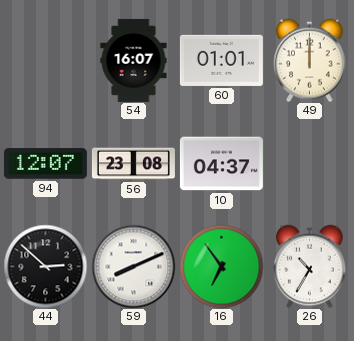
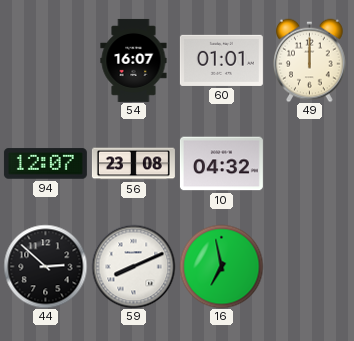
10: 04:37 -> 04:32
16: 6:54 -> 6:58
26: 10:35 -> none
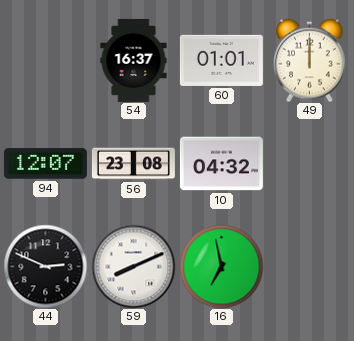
54: 16:07 -> 16:37
44: 2:52 -> 2:49
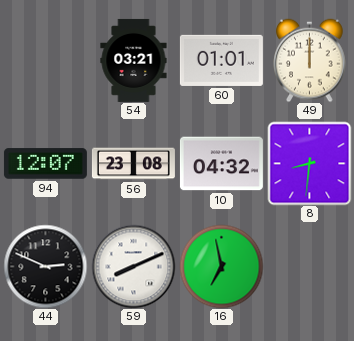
54: 16:37 -> 03:21
8: none -> 8:31
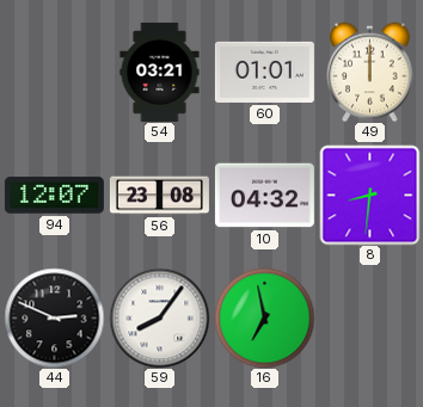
59: 8:11 -> 8:06
